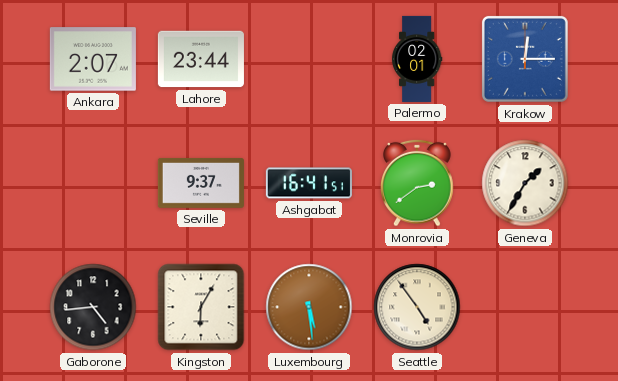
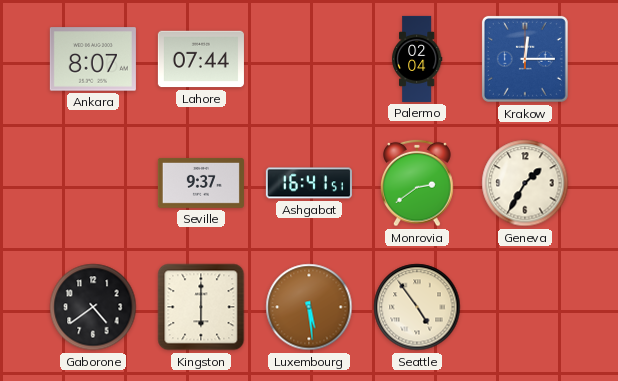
Ankara: 2:07 -> 8:07
Lahore: 23:44 -> 07:44
Palermo: 02:01 -> 02:04
Gaborone: 4:44 -> 4:39
Kingston: 6:05 -> 6:00
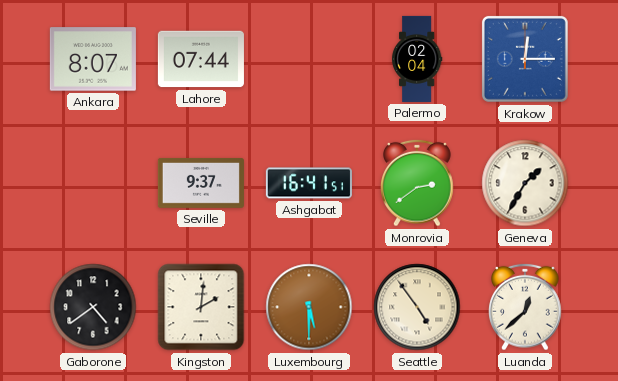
Kingston: 6:00 -> 2:01
Luxembourg: 5:29 -> 5:30
Luanda: none -> 12:38
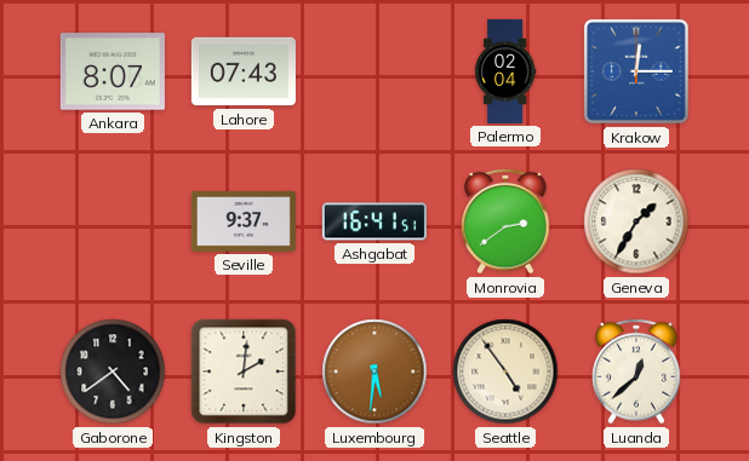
Lahore: 07:44 -> 07:43
Luxembourg: 5:30 -> 5:31
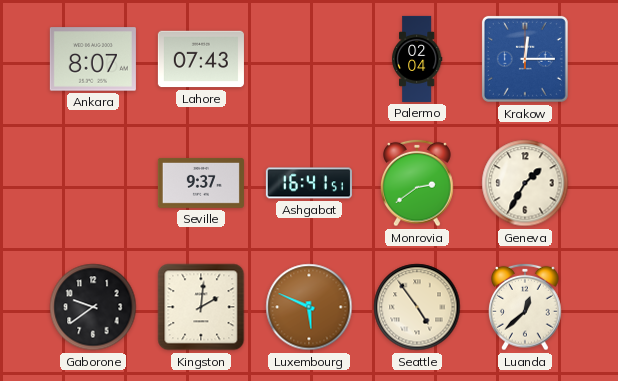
Gaborone: 4:39 -> 9:39
Luxembourg: 5:31 -> 5:49
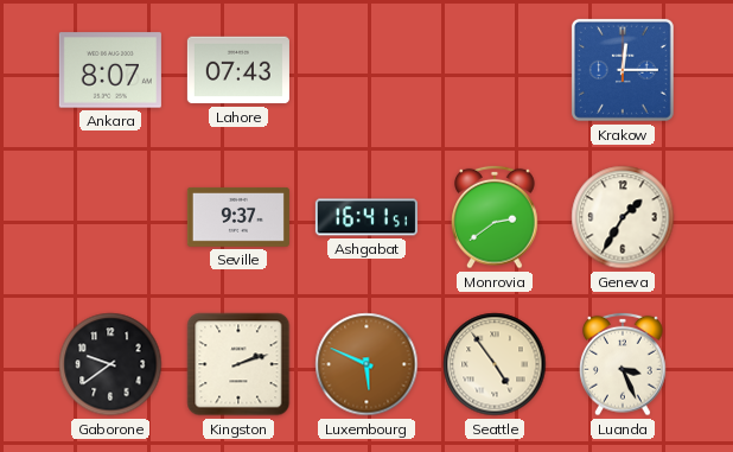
Palermo: 02:04 -> none
Kingston: 2:01 -> 2:12
Luanda: 12:38 -> 3:26
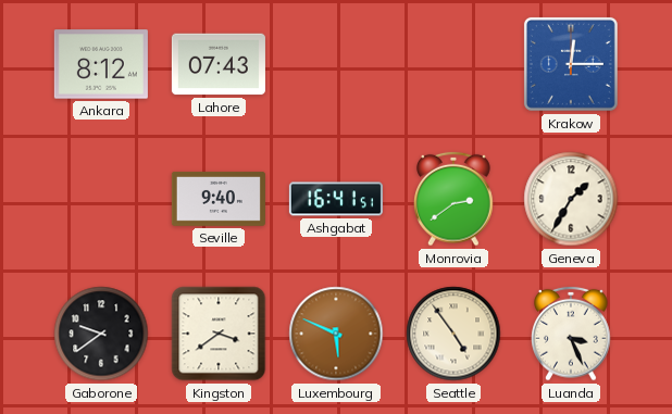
Ankara: 8:07 -> 8:12
Seville: 9:37 -> 9:40
Kingston: 2:12 -> 3:39
